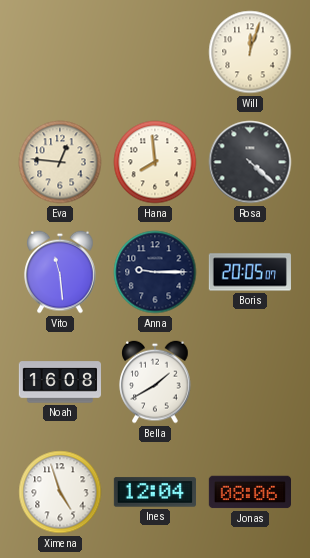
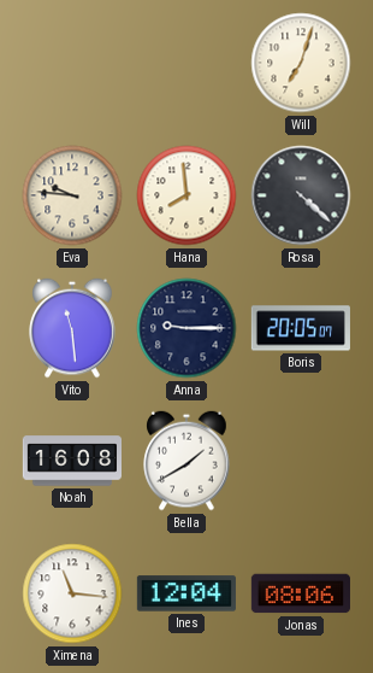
Will: 12:03 -> 7:03
Eva: 12:46 -> 9:46
Ximena: 4:57 -> 11:16
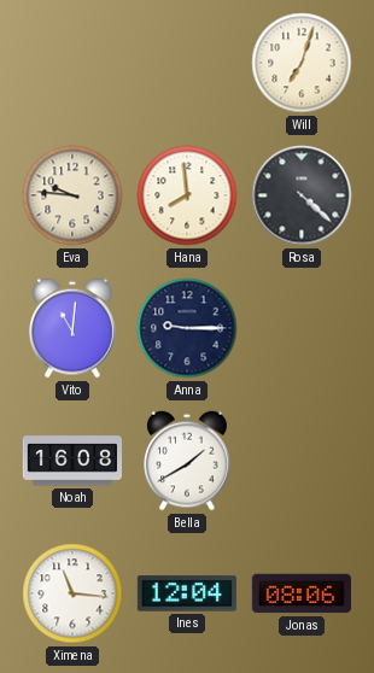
Vito: 11:29 -> 11:01
Boris: 20:05 -> none
